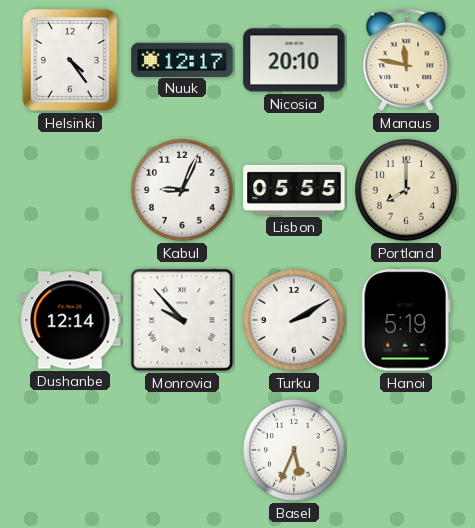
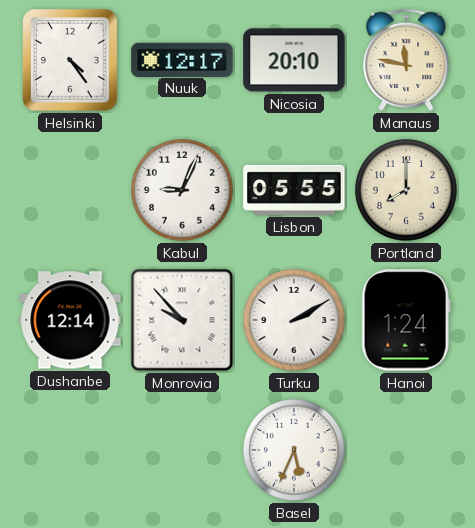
Hanoi: 5:19 -> 1:24
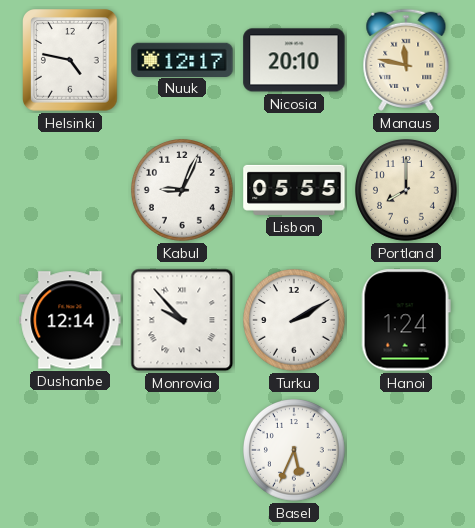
Helsinki: 4:24 -> 4:47
